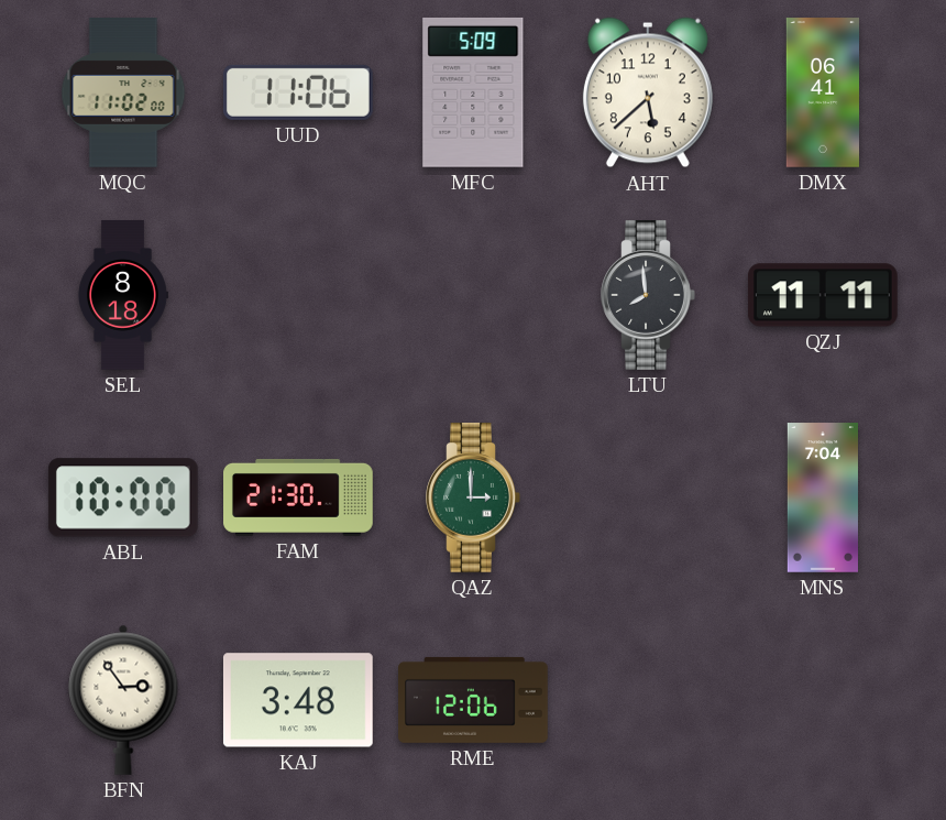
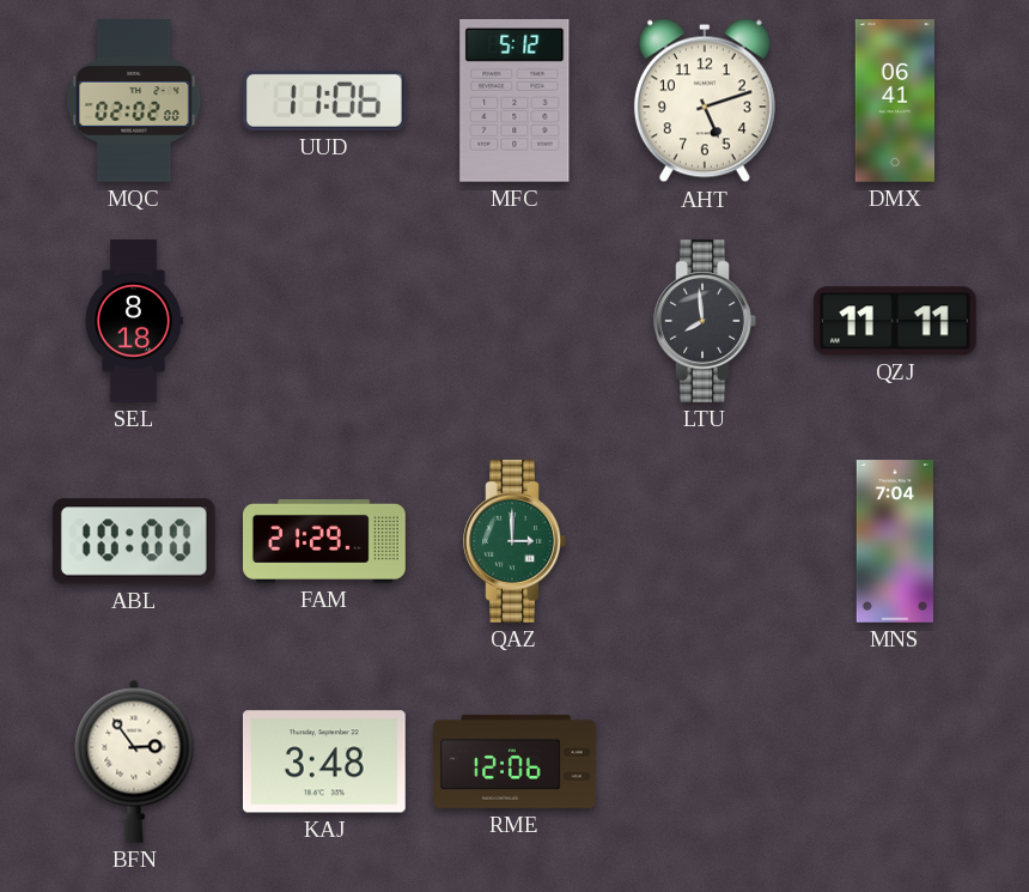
MQC: 11:02 -> 02:02
MFC: 5:09 -> 5:12
AHT: 5:38 -> 5:12
FAM: 21:30 -> 21:29
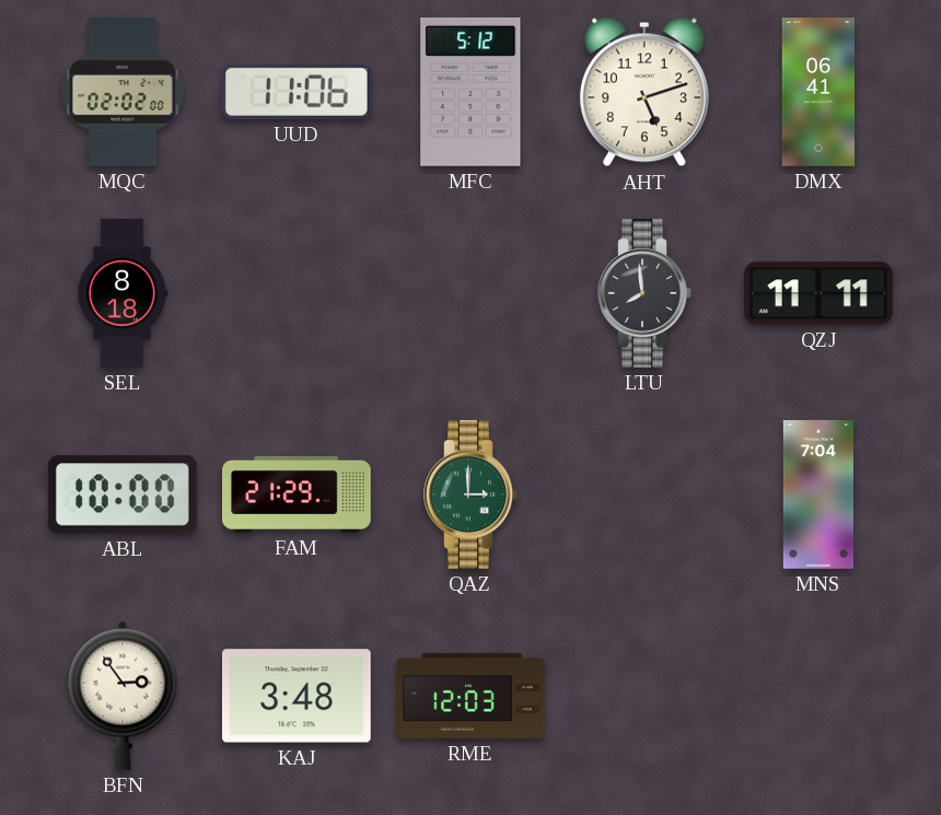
RME: 12:06 -> 12:03
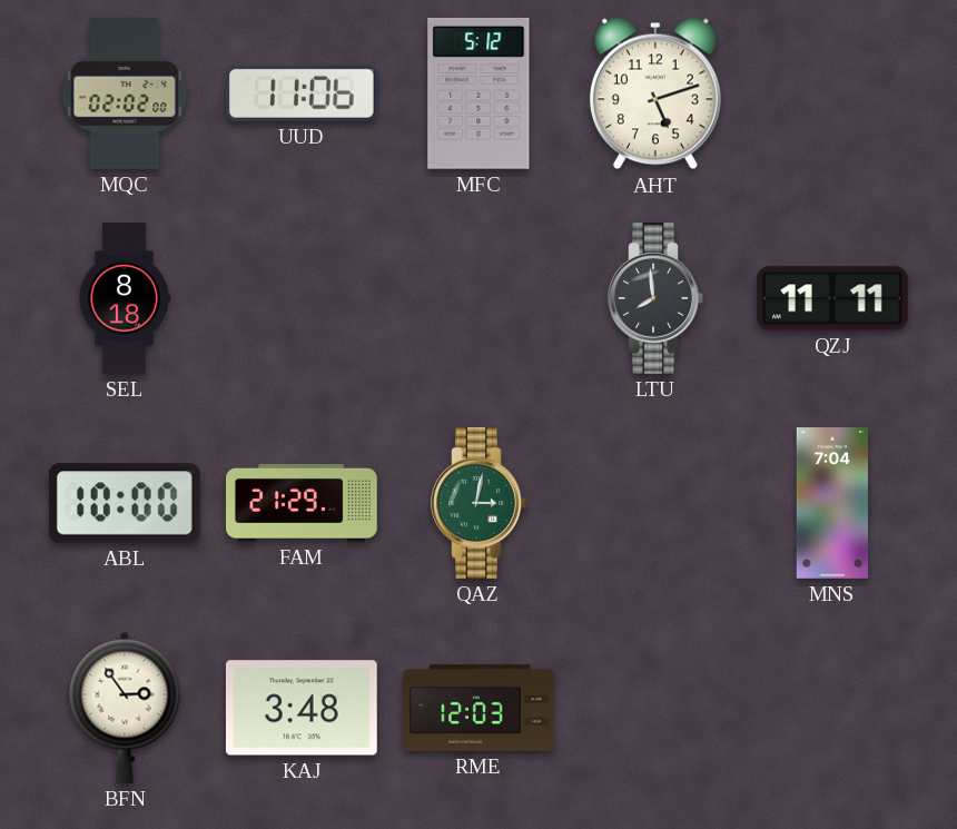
DMX: 06:41 -> none
QAZ: 3:00 -> 3:02
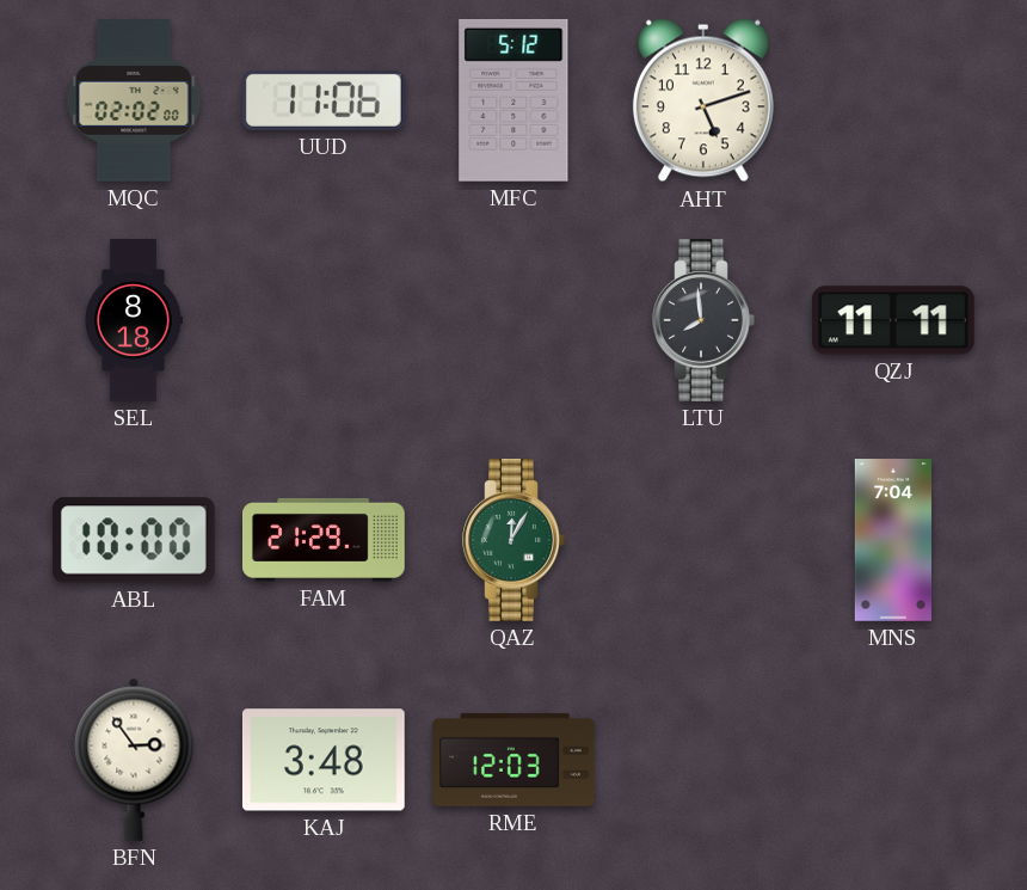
QAZ: 3:02 -> 12:05
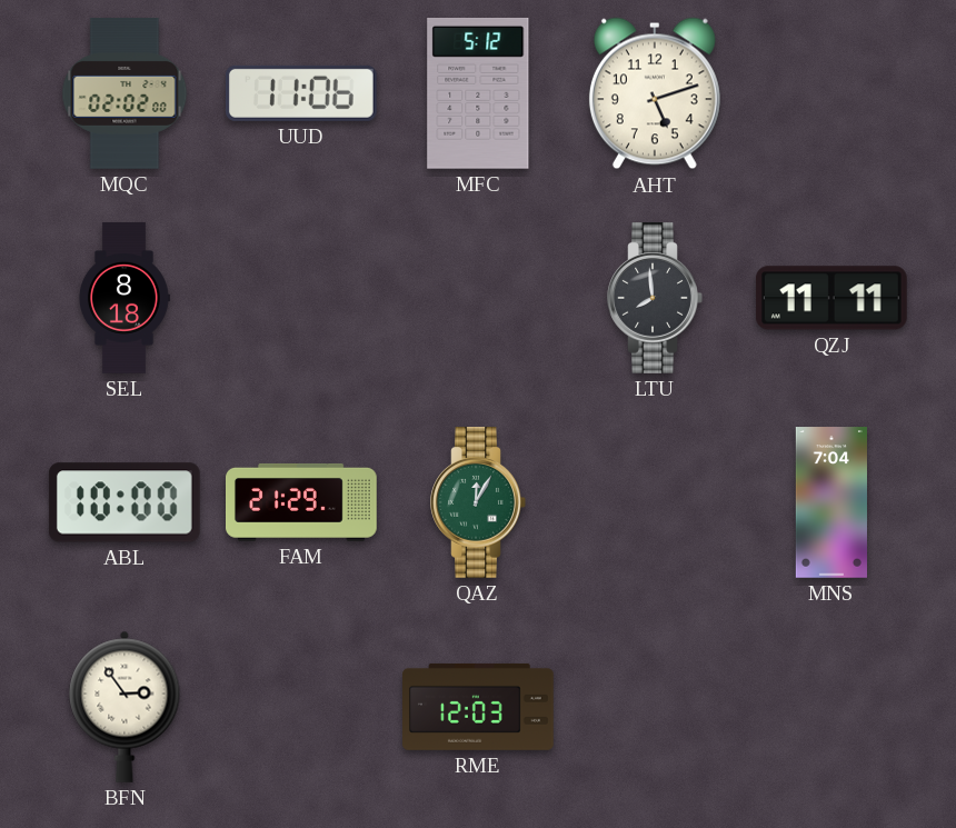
KAJ: 3:48 -> none
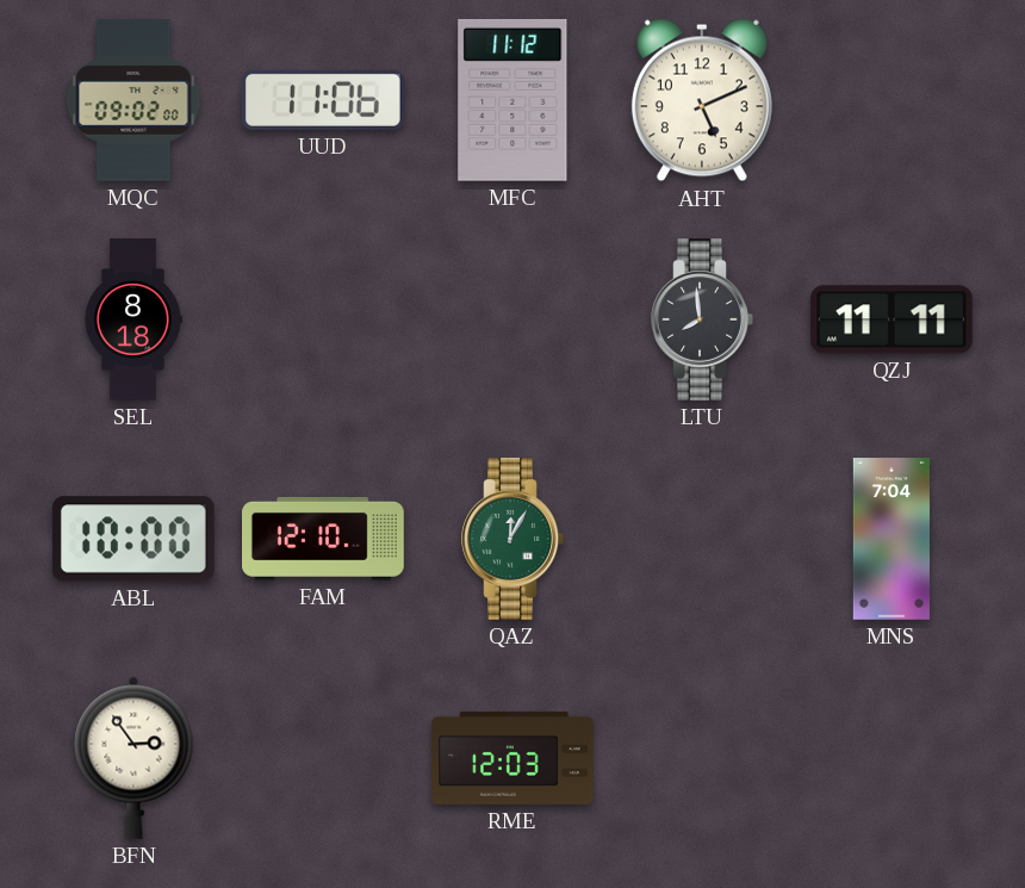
MQC: 02:02 -> 09:02
MFC: 5:12 -> 11:12
AHT: 5:12 -> 5:11
FAM: 21:29 -> 12:10
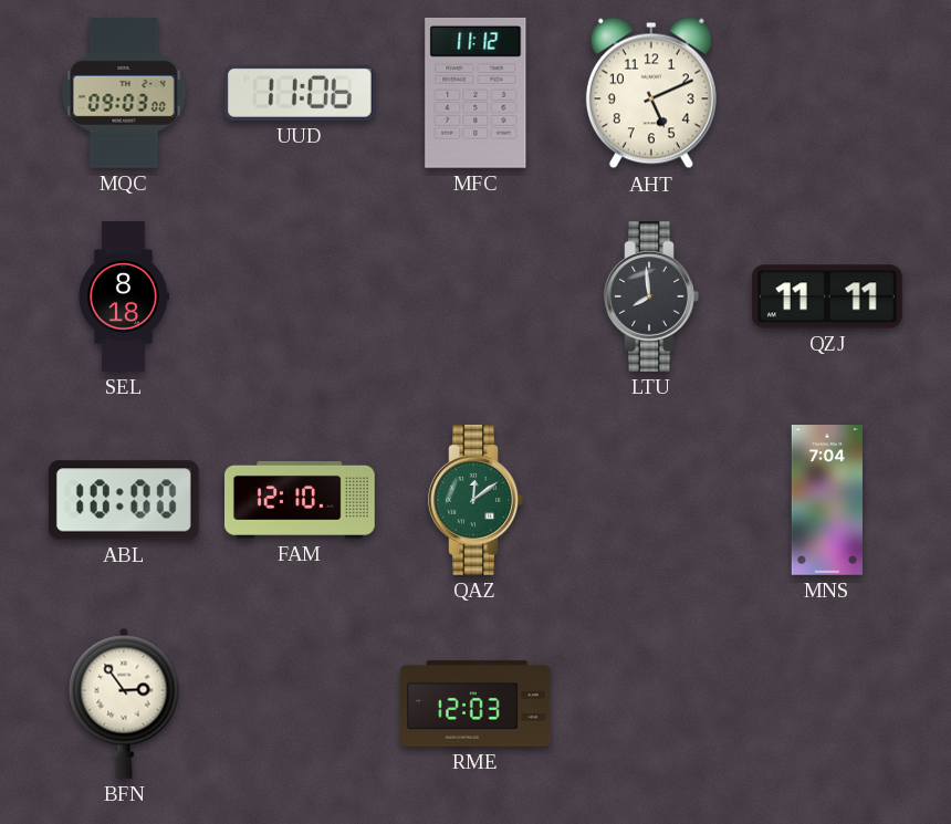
MQC: 09:02 -> 09:03
QAZ: 12:05 -> 12:09
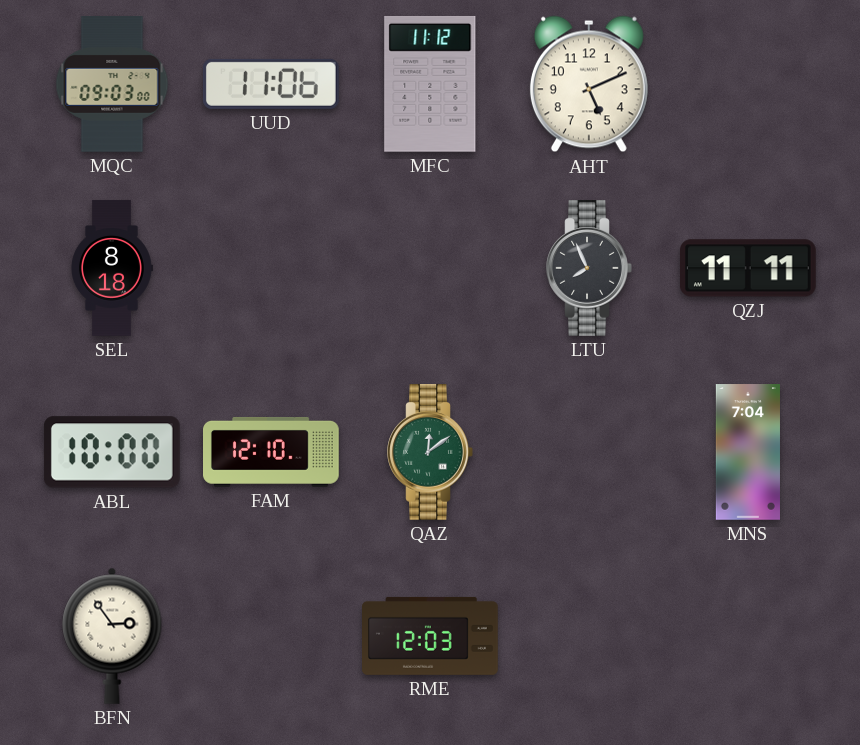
LTU: 7:59 -> 7:56
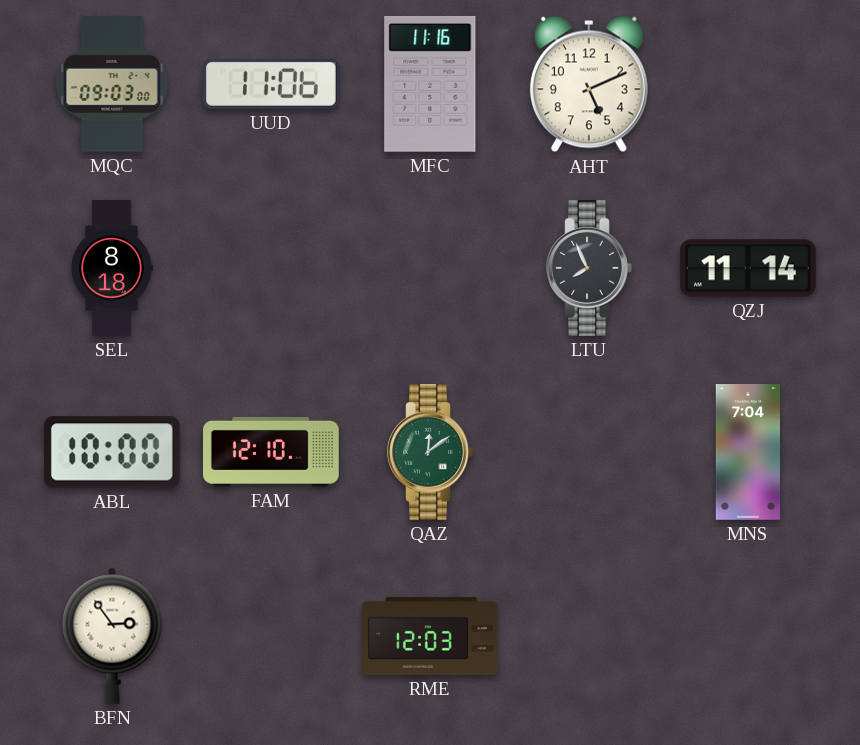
MFC: 11:12 -> 11:16
QZJ: 11:11 -> 11:14
